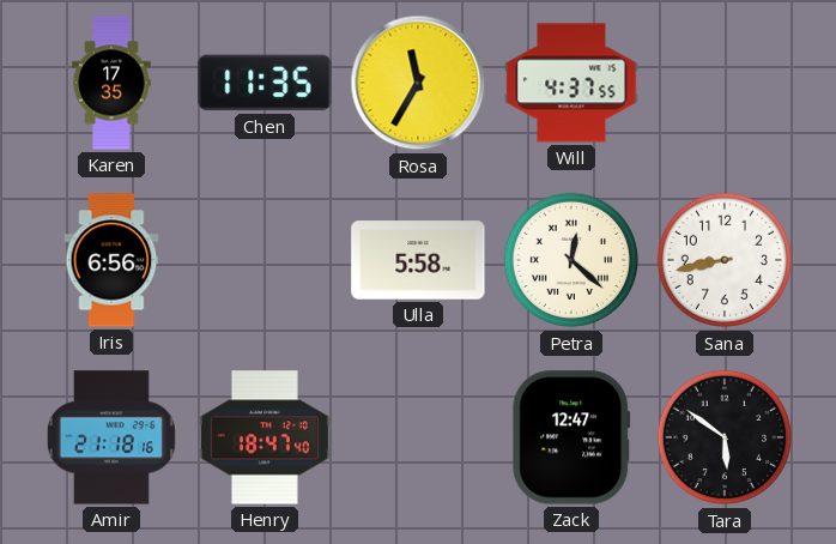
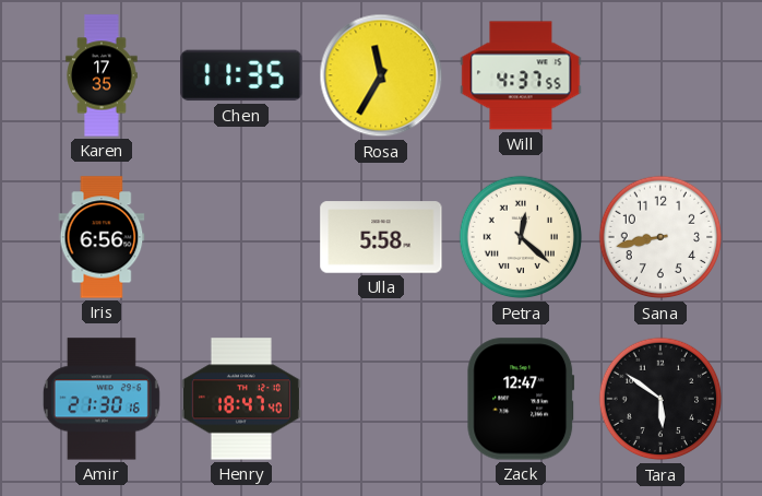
Amir: 21:18 -> 21:30
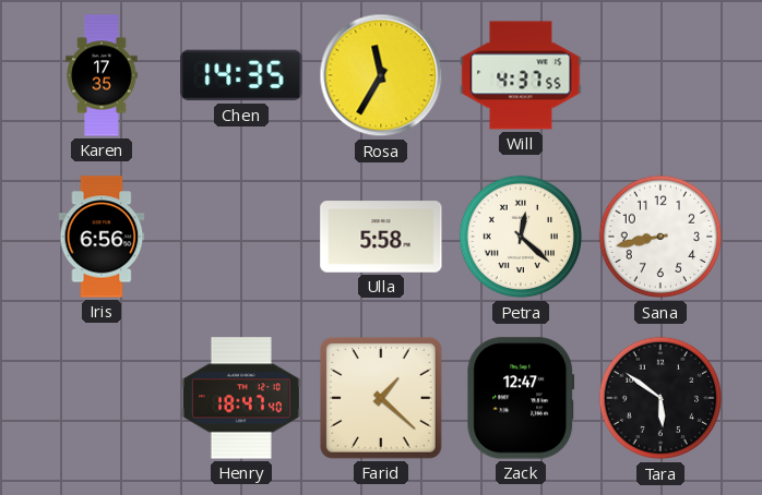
Chen: 11:35 -> 14:35
Amir: 21:30 -> none
Farid: none -> 1:22
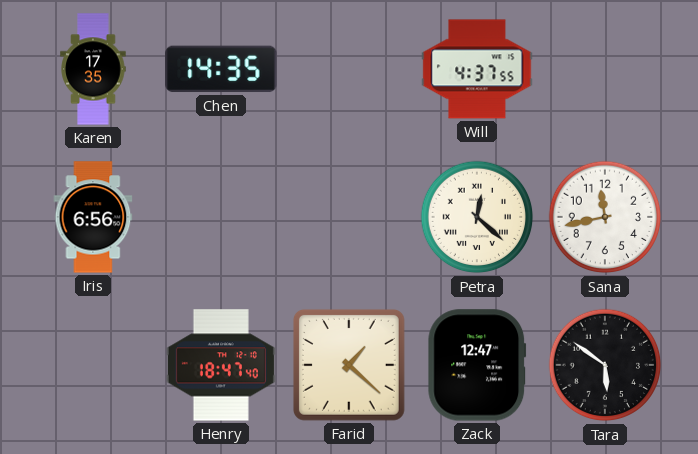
Rosa: 11:35 -> none
Ulla: 5:58 -> none
Sana: 8:43 -> 11:43
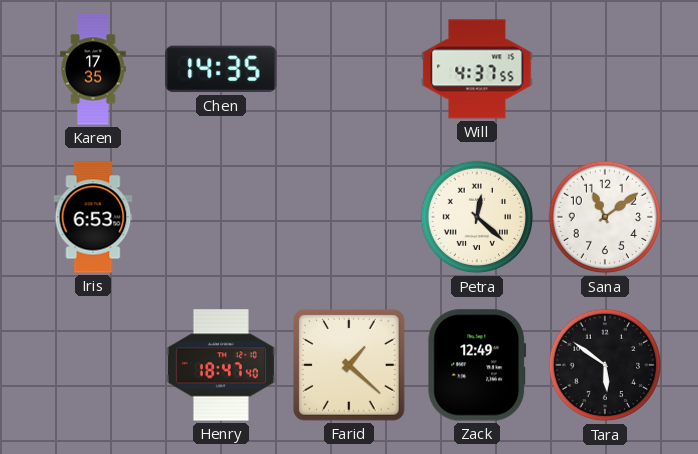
Iris: 6:56 -> 6:53
Sana: 11:43 -> 11:09
Zack: 12:47 -> 12:49
